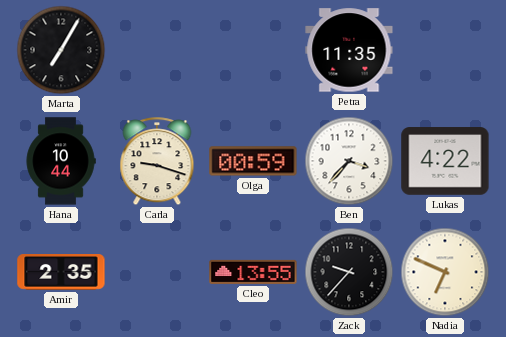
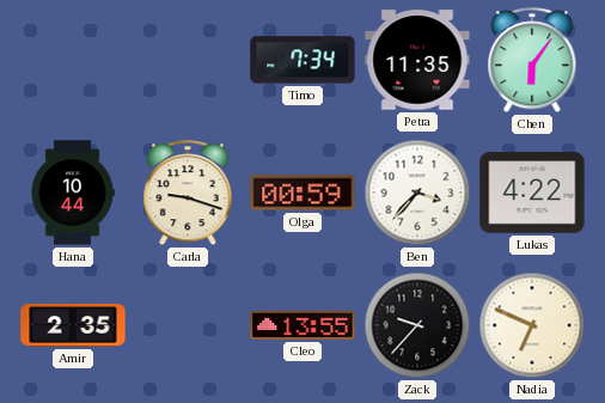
Marta: 7:05 -> none
Timo: none -> 7:34
Chen: none -> 6:06
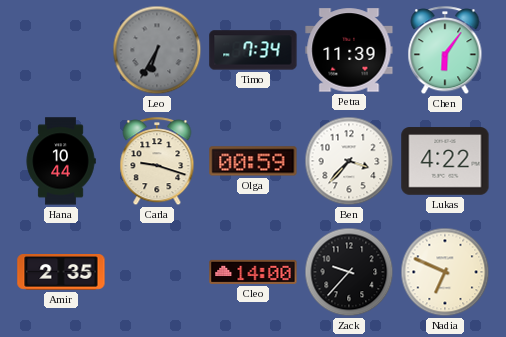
Leo: none -> 6:35
Petra: 11:35 -> 11:39
Cleo: 13:55 -> 14:00
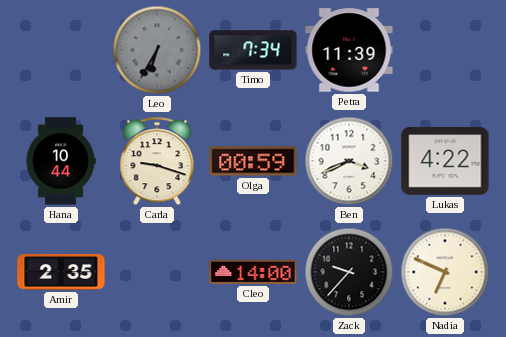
Chen: 6:06 -> none
Ben: 3:37 -> 3:41
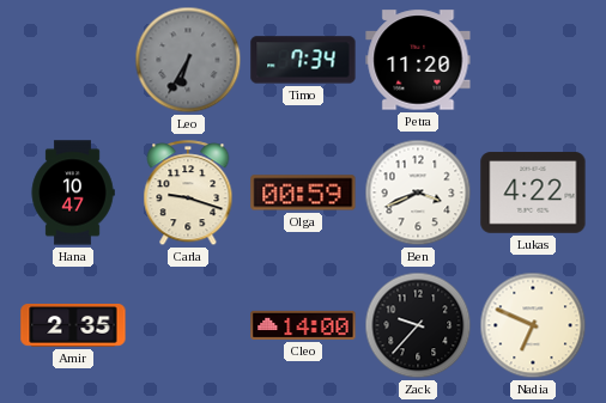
Petra: 11:39 -> 11:20
Hana: 10:44 -> 10:47
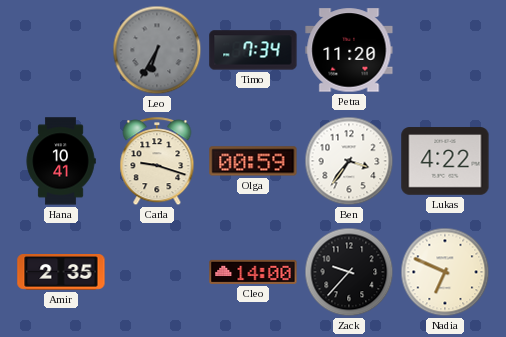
Hana: 10:47 -> 10:41
Ben: 3:41 -> 3:36
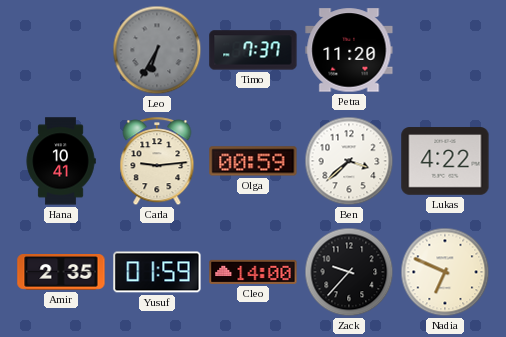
Timo: 7:34 -> 7:37
Carla: 9:18 -> 9:14
Ben: 3:36 -> 3:38
Yusuf: none -> 01:59
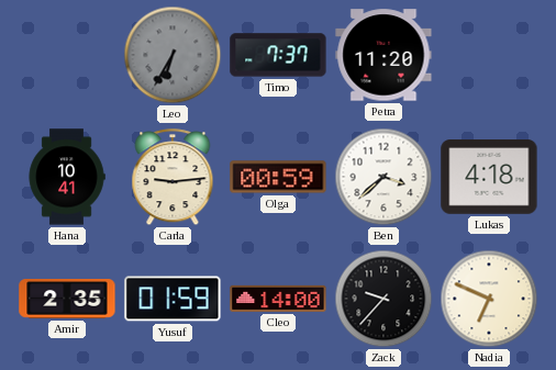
Lukas: 4:22 -> 4:18
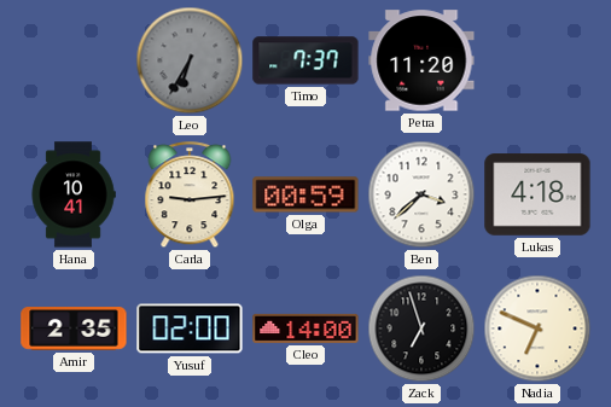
Yusuf: 01:59 -> 02:00
Zack: 9:37 -> 6:57
